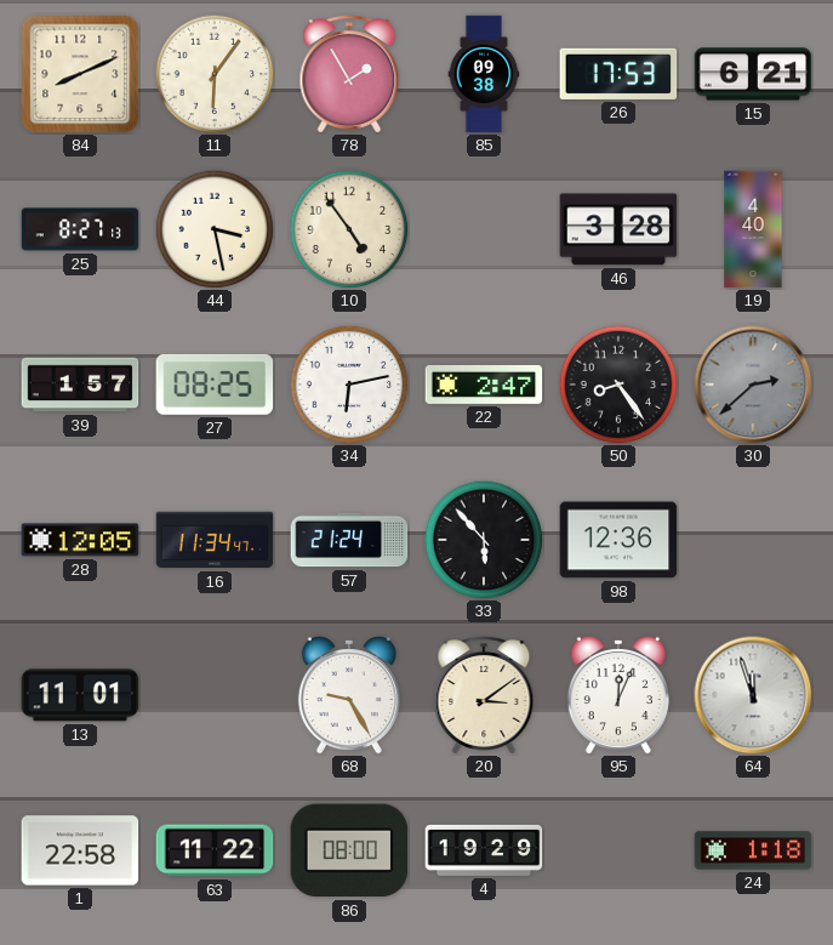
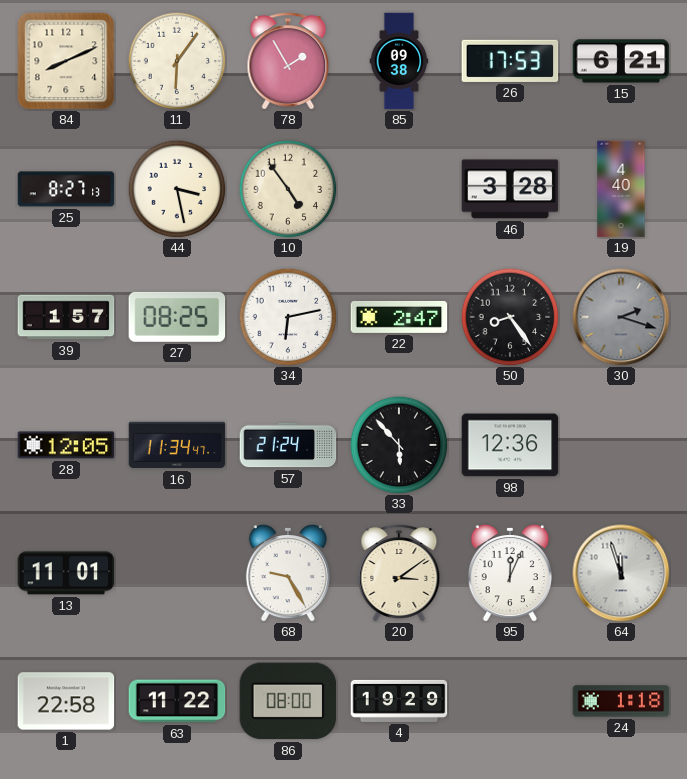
30: 2:38 -> 2:18
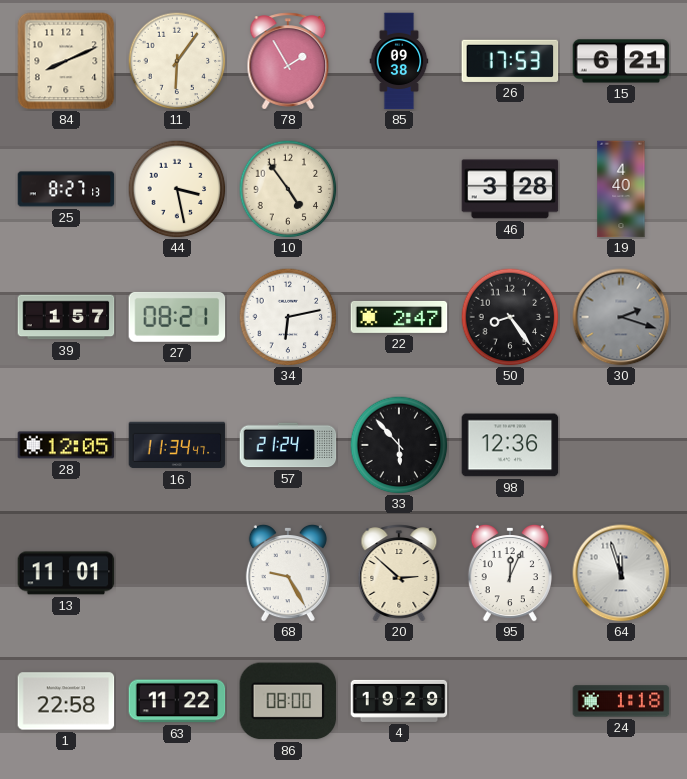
27: 08:25 -> 08:21
20: 3:09 -> 2:52
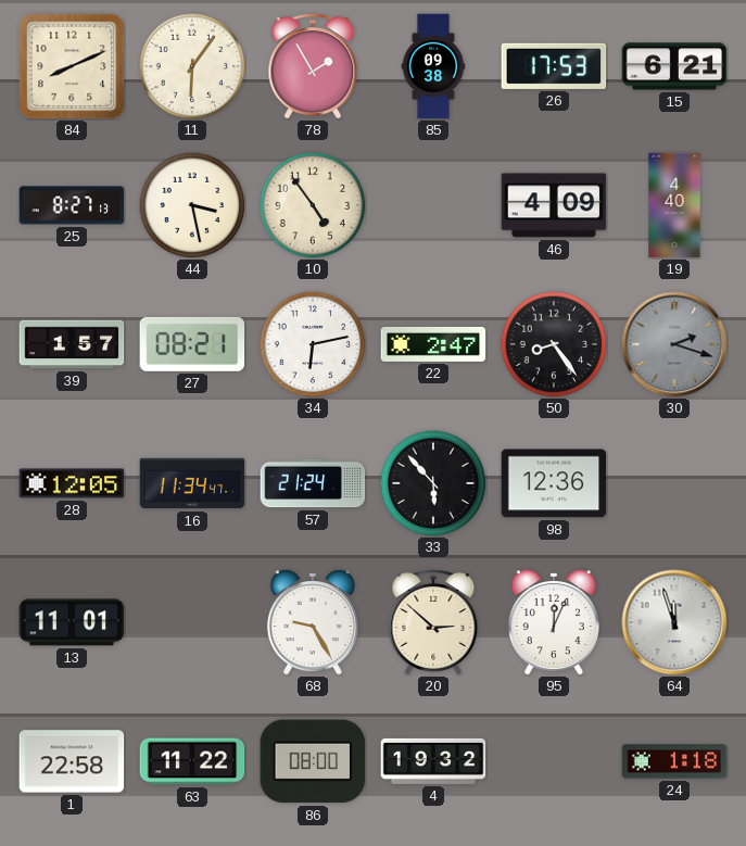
46: 3:28 -> 4:09
4: 19:29 -> 19:32
